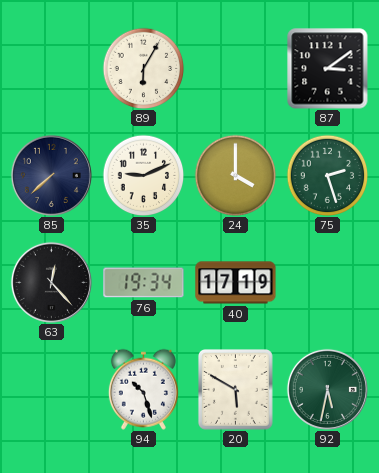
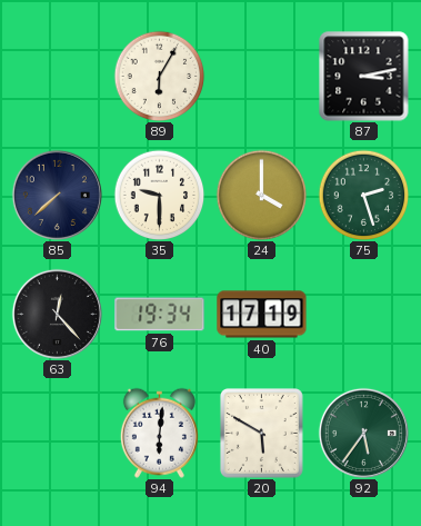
87: 3:09 -> 3:13
35: 9:11 -> 9:30
94: 10:27 -> 6:01
92: 5:32 -> 5:36
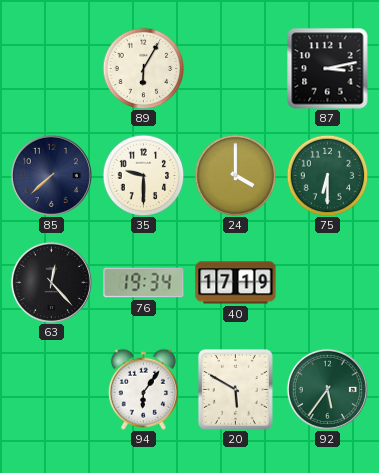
75: 2:27 -> 6:30
94: 6:01 -> 6:06
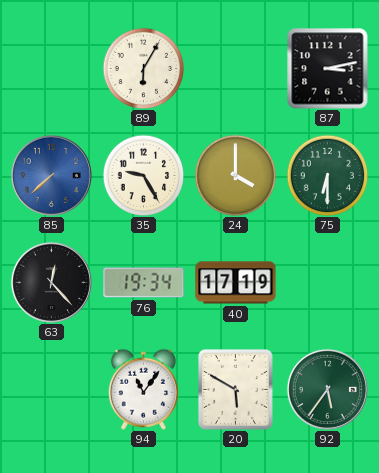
85 dial: navy -> blue
35: 9:30 -> 9:25
94: 6:06 -> 11:06
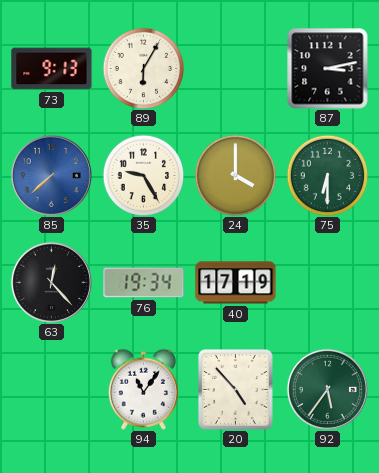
73: none -> 9:13
20: 5:50 -> 4:53
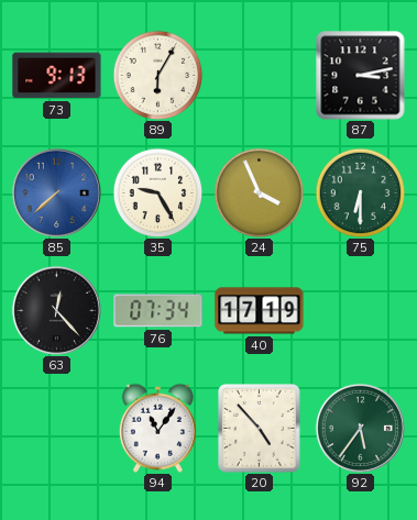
24: 4:00 -> 3:56
76: 19:34 -> 07:34
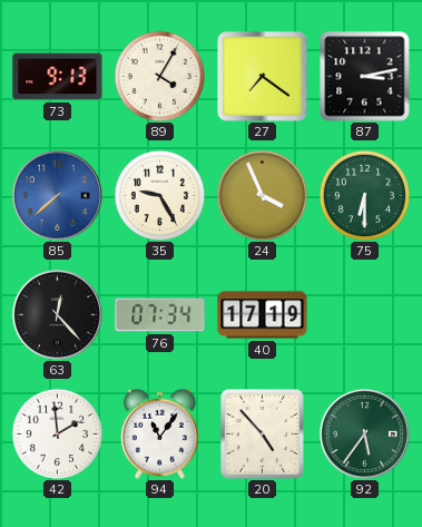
89: 6:05 -> 4:05
27: none -> 7:21
42: none -> 1:59
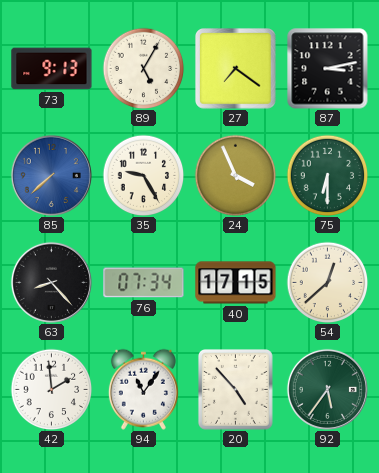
89: 4:05 -> 5:05
63: 12:23 -> 8:23
40: 17:19 -> 17:15
54: none -> 12:38
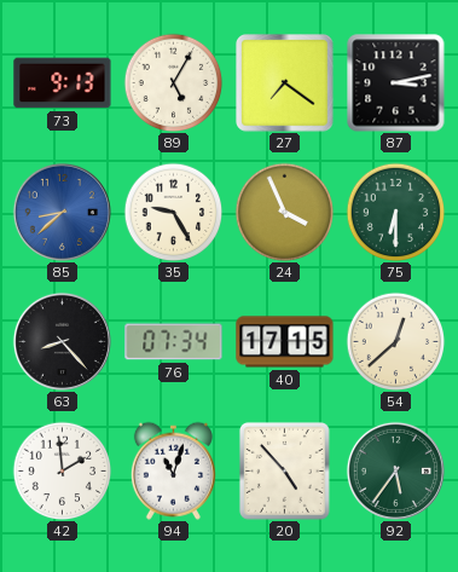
85: 7:38 -> 8:38
94: 11:06 -> 11:03
